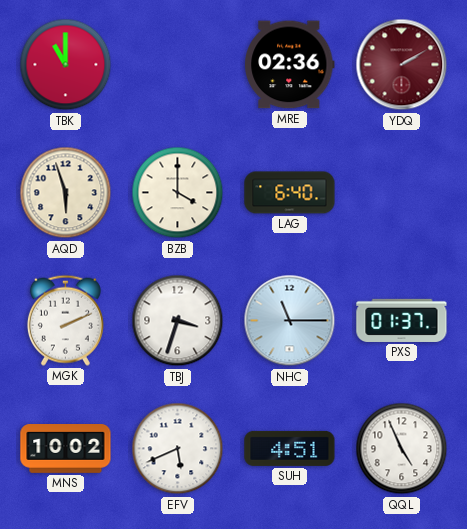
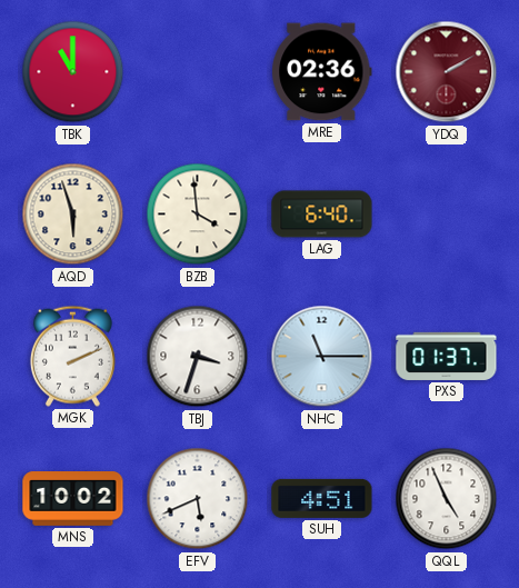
BZB: 4:00 -> 3:59
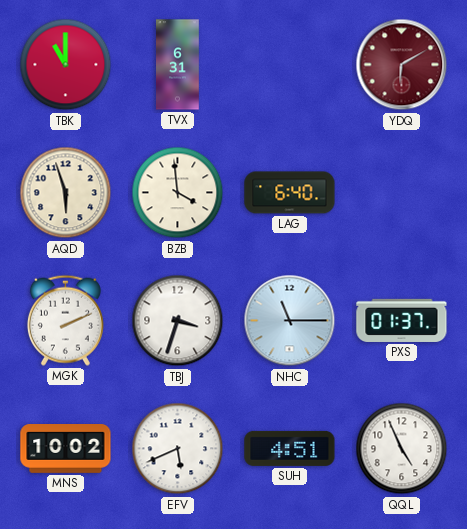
TVX: none -> 6:31
MRE: 02:36 -> none
YDQ: 2:10 -> 6:10
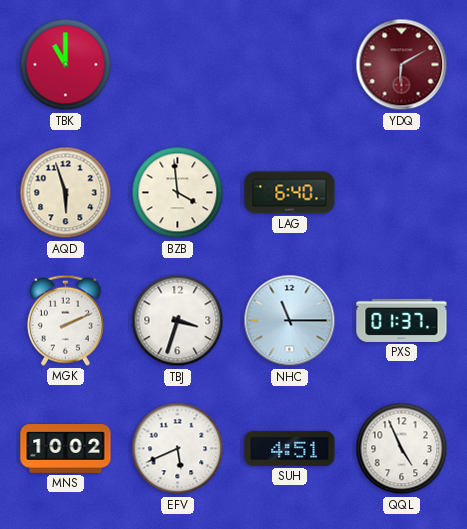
TVX: 6:31 -> none
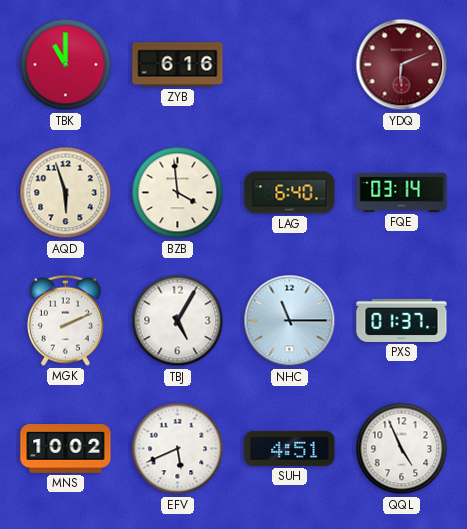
ZYB: none -> 6:16
YDQ: 6:10 -> 6:11
FQE: none -> 03:14
TBJ: 3:33 -> 5:05
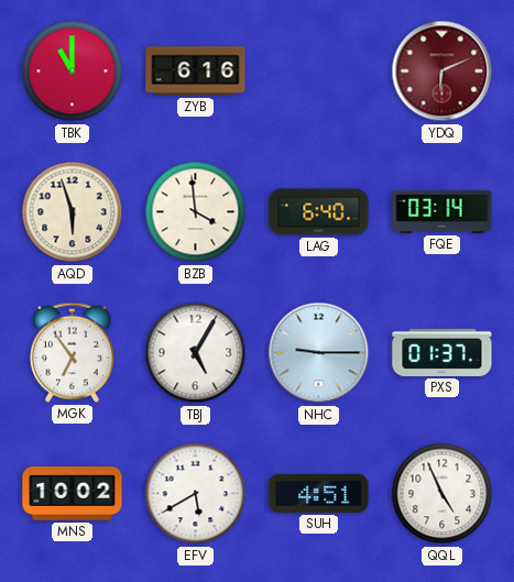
MGK: 2:11 -> 6:54
NHC: 11:15 -> 9:15
EFV: 5:41 -> 5:40
